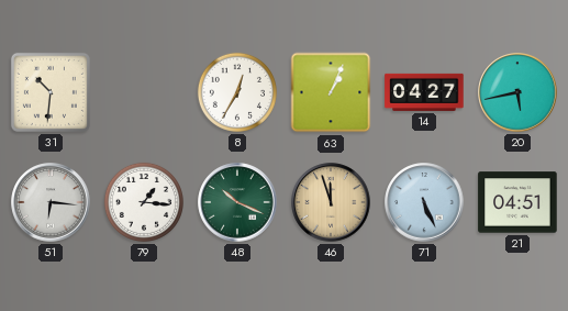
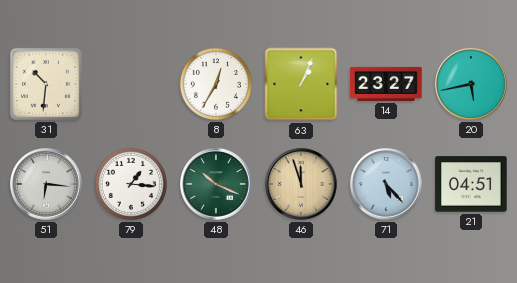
14: 04:27 -> 23:27
71: 5:26 -> 5:23
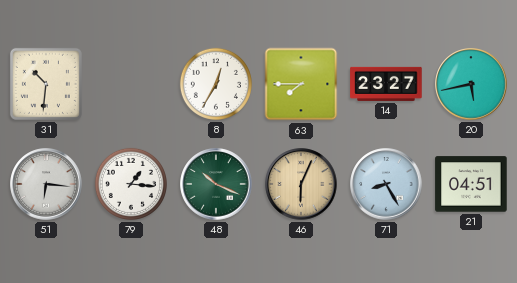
63: 1:04 -> 7:45
46: 11:57 -> 6:04
71: 5:23 -> 8:25
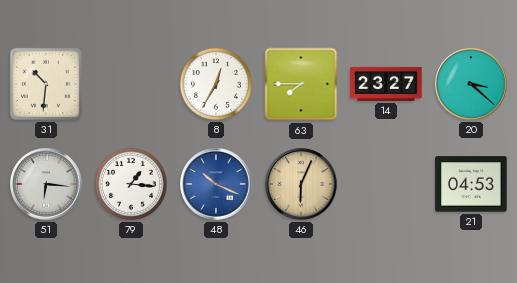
20: 5:43 -> 3:22
48 dial: green -> blue
71: 8:25 -> none
21: 04:51 -> 04:53
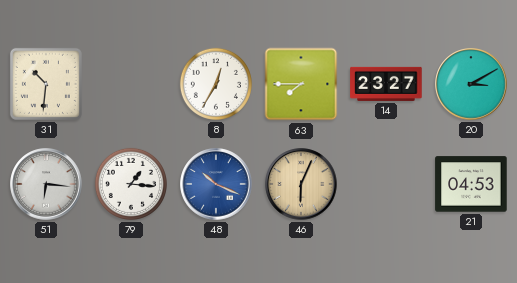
20: 3:22 -> 3:10
